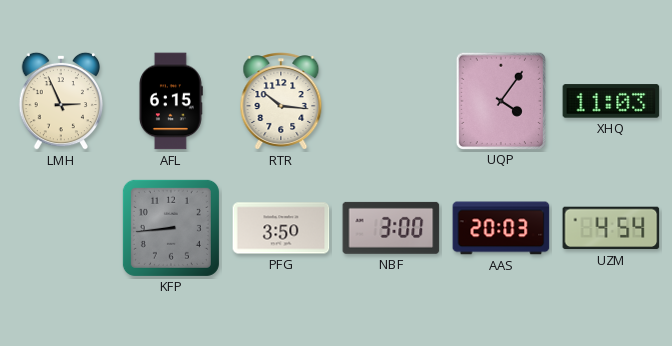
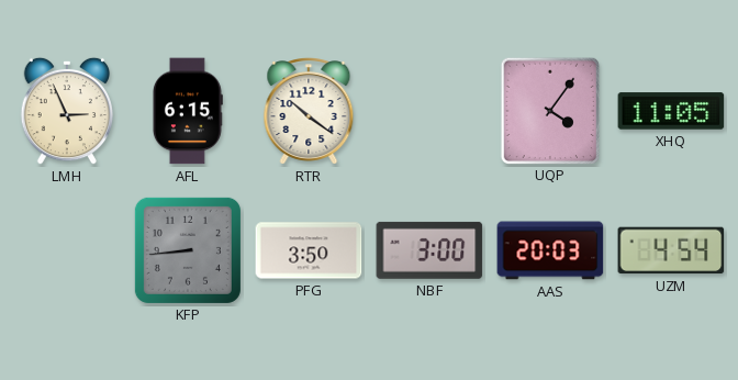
RTR: 10:16 -> 10:21
XHQ: 11:03 -> 11:05
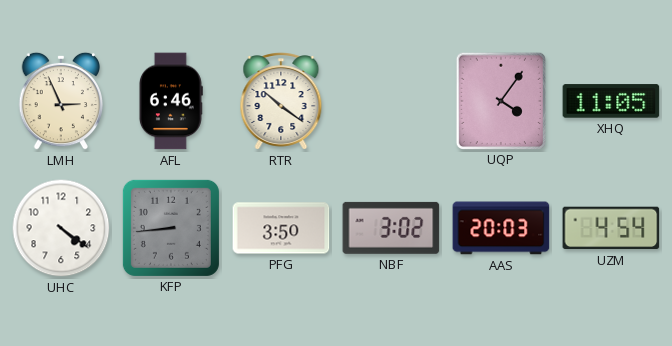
AFL: 6:15 -> 6:46
UHC: none -> 4:21
NBF: 3:00 -> 3:02
